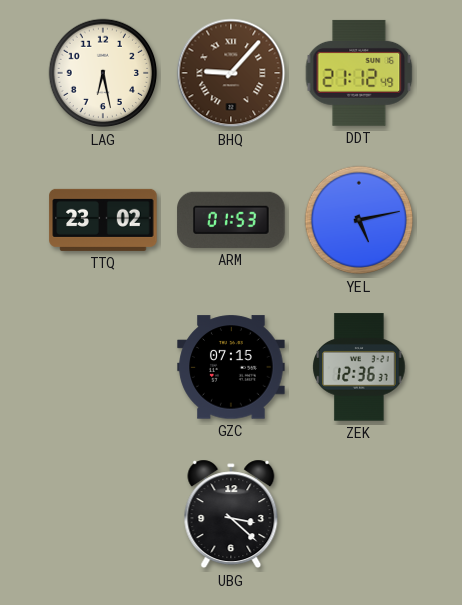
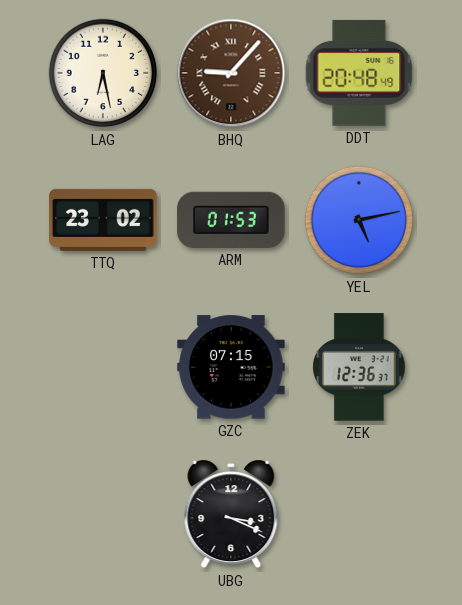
DDT: 21:12 -> 20:48
UBG: 3:22 -> 3:19
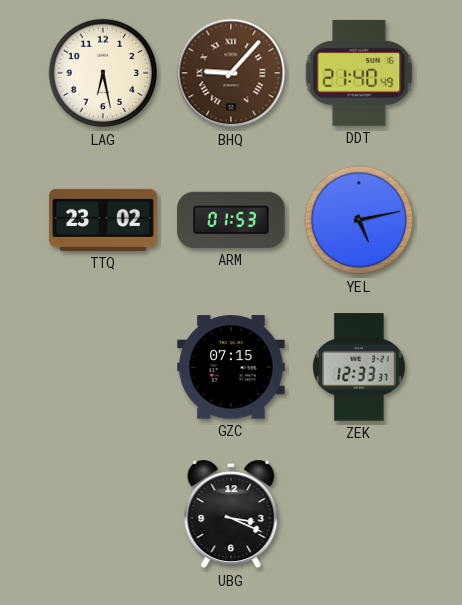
DDT: 20:48 -> 21:40
ZEK: 12:36 -> 12:33
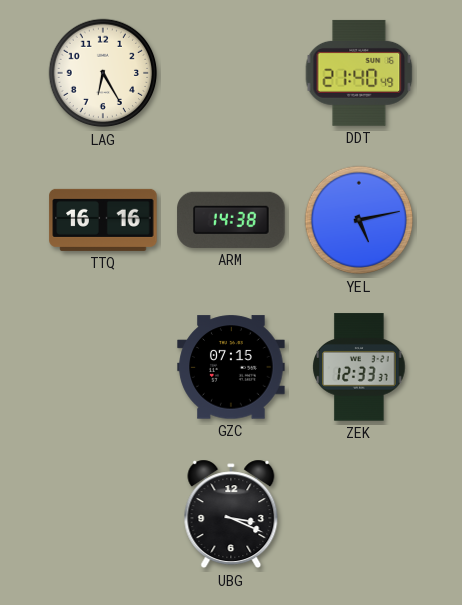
LAG: 6:28 -> 6:25
BHQ: 9:07 -> none
TTQ: 23:02 -> 16:16
ARM: 01:53 -> 14:38
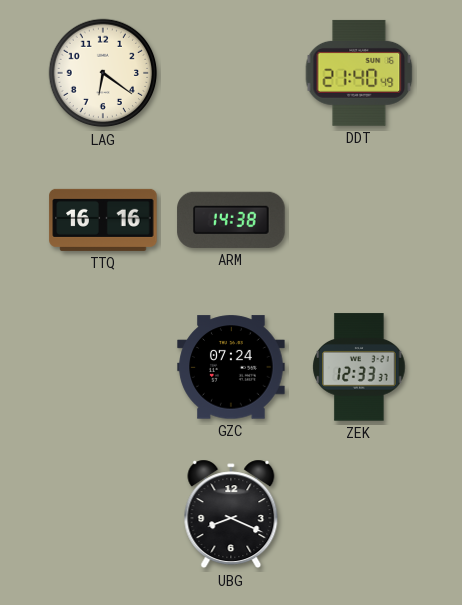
LAG: 6:25 -> 6:21
YEL: 5:13 -> none
GZC: 07:15 -> 07:24
UBG: 3:19 -> 8:19
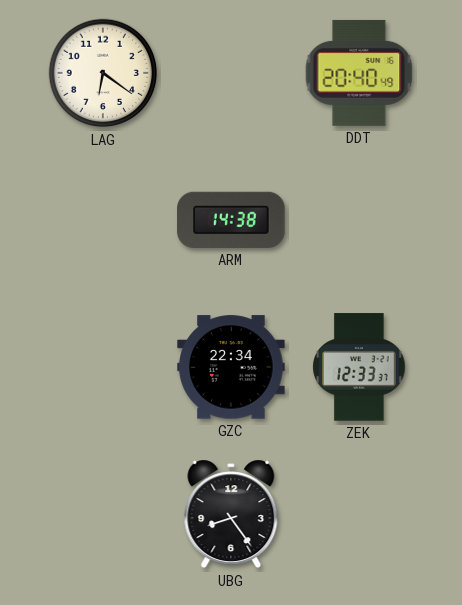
DDT: 21:40 -> 20:40
TTQ: 16:16 -> none
GZC: 07:24 -> 22:34
UBG: 8:19 -> 8:24
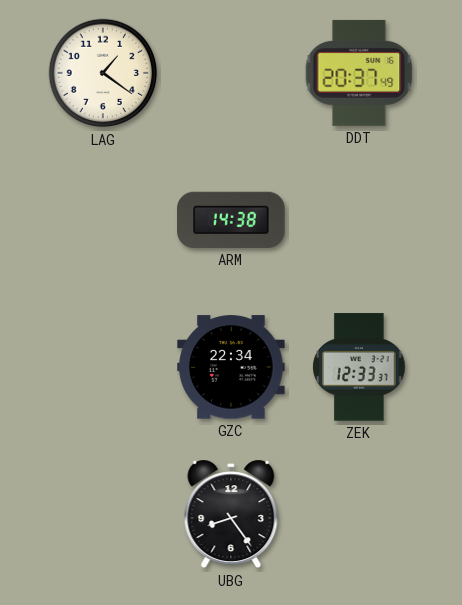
LAG: 6:21 -> 1:21
DDT: 20:40 -> 20:37
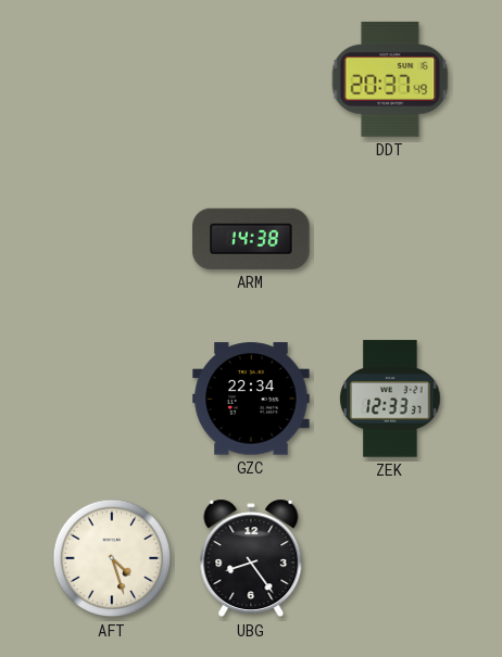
LAG: 1:21 -> none
AFT: none -> 4:27
